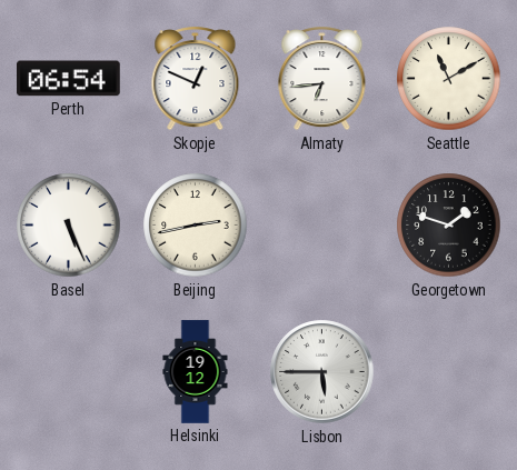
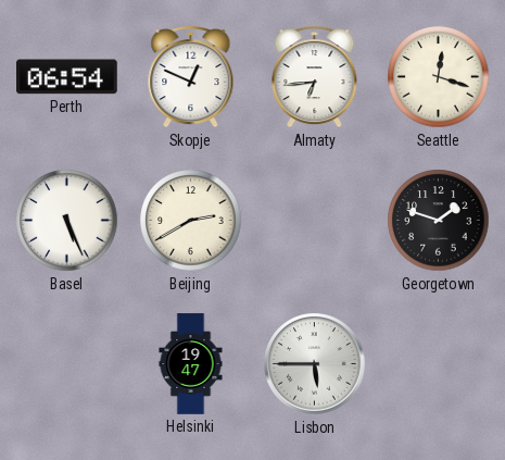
Seattle: 11:10 -> 12:18
Beijing: 2:43 -> 2:40
Helsinki: 19:12 -> 19:47
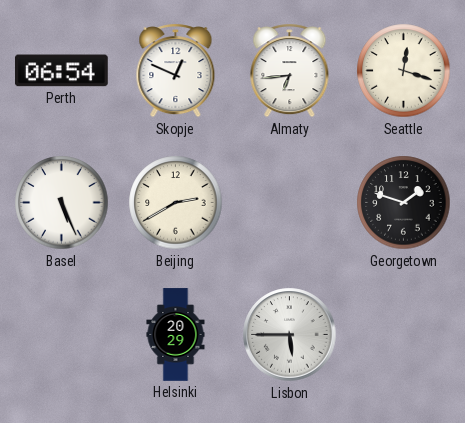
Helsinki: 19:47 -> 20:29
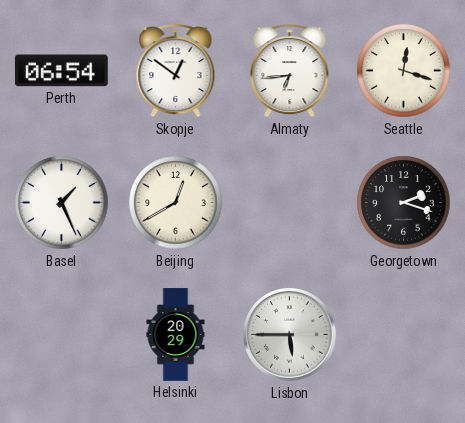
Skopje: 12:49 -> 12:51
Basel: 5:26 -> 1:26
Beijing: 2:40 -> 12:40
Georgetown: 1:48 -> 2:18
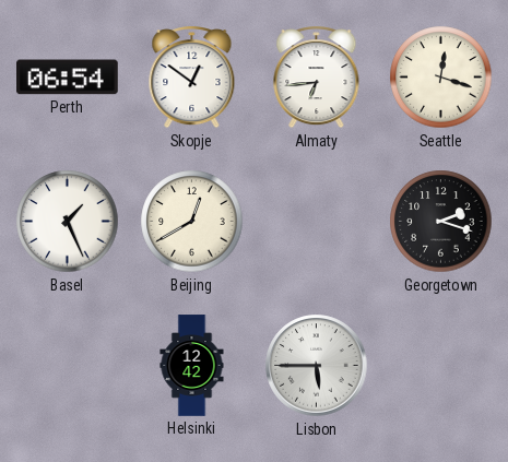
Helsinki: 20:29 -> 12:42
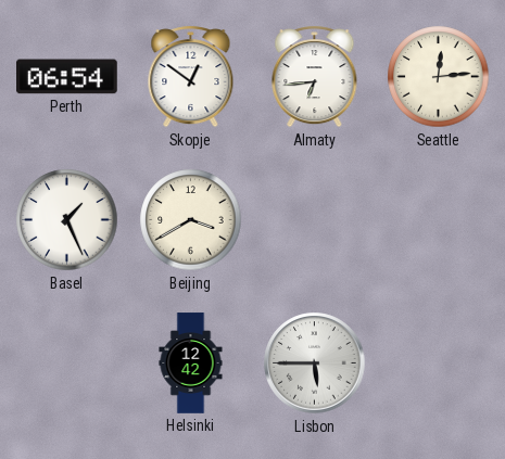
Seattle: 12:18 -> 12:14
Beijing: 12:40 -> 3:40
Georgetown: 2:18 -> none
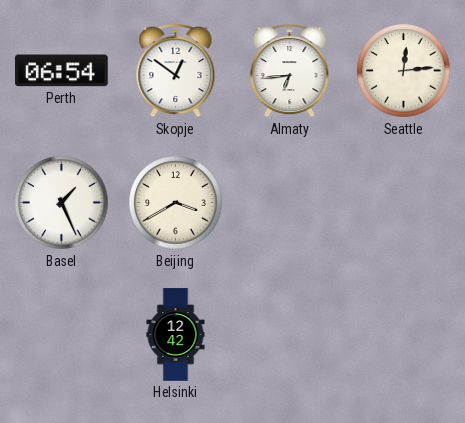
Lisbon: 5:45 -> none
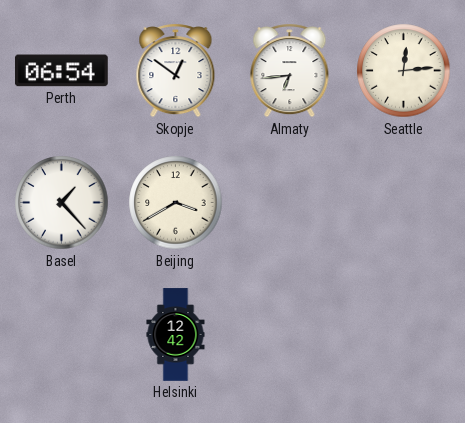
Basel: 1:26 -> 1:23
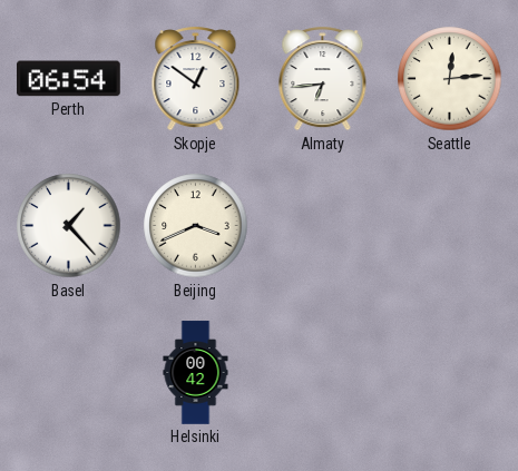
Beijing: 3:40 -> 3:41
Helsinki: 12:42 -> 00:42
